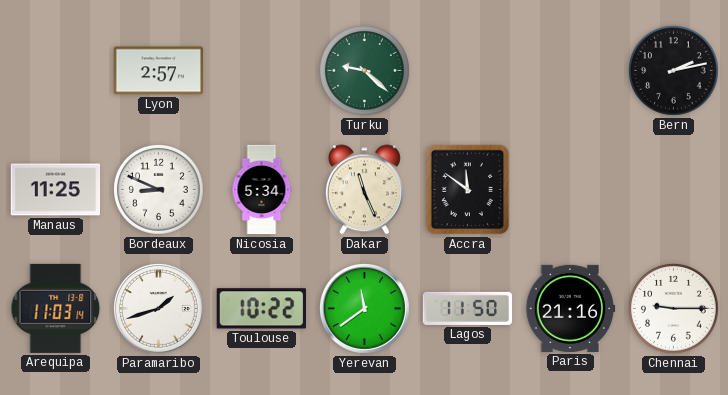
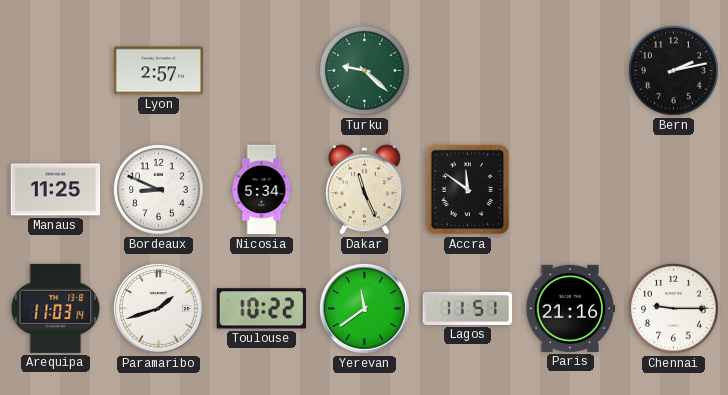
Lagos: 11:50 -> 11:51
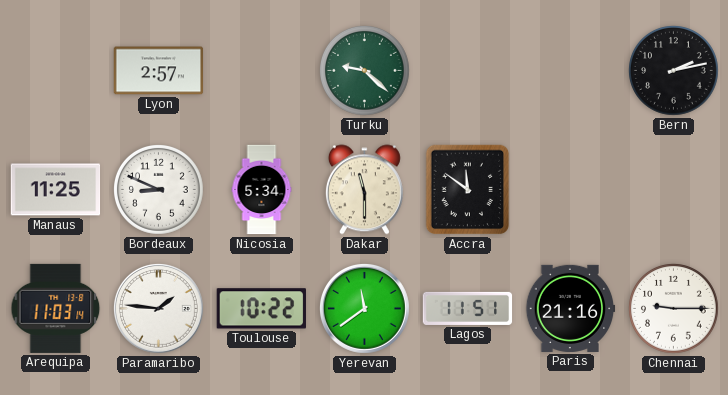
Dakar: 11:26 -> 11:30
Paramaribo: 1:42 -> 1:46
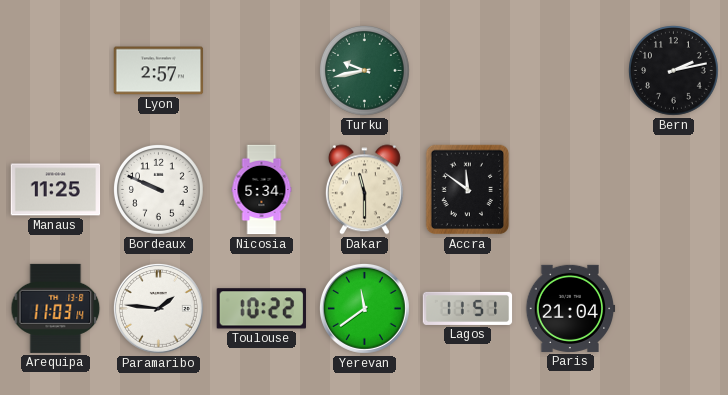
Turku: 9:22 -> 9:43
Bordeaux: 8:49 -> 9:49
Paris: 21:16 -> 21:04
Chennai: 9:15 -> none
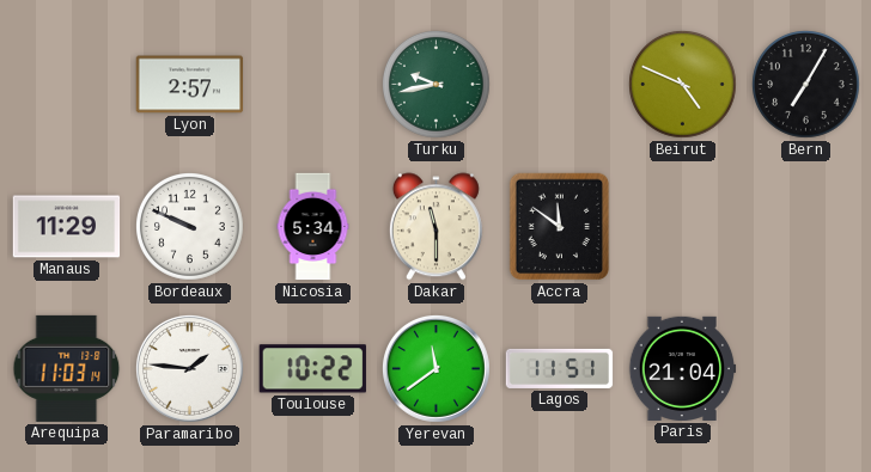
Beirut: none -> 4:49
Bern: 2:13 -> 7:05
Manaus: 11:25 -> 11:29
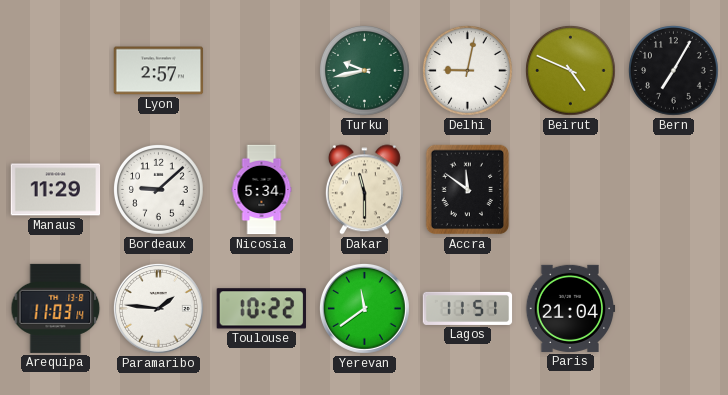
Delhi: none -> 9:02
Bordeaux: 9:49 -> 9:08
